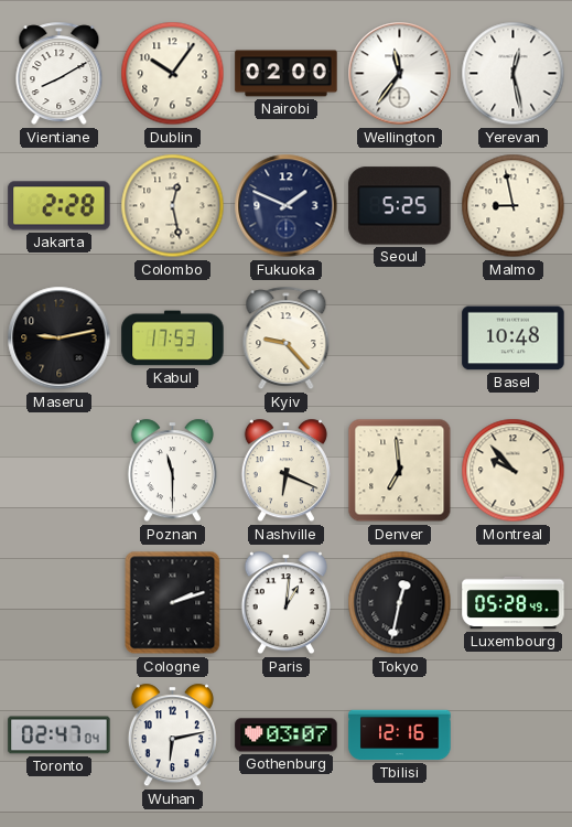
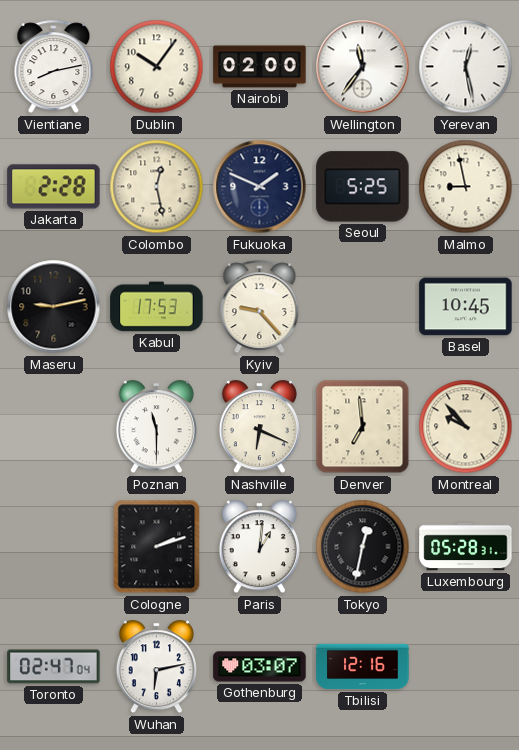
Vientiane: 8:10 -> 8:13
Basel: 10:48 -> 10:45
Luxembourg: 05:28:49 -> 05:28:31
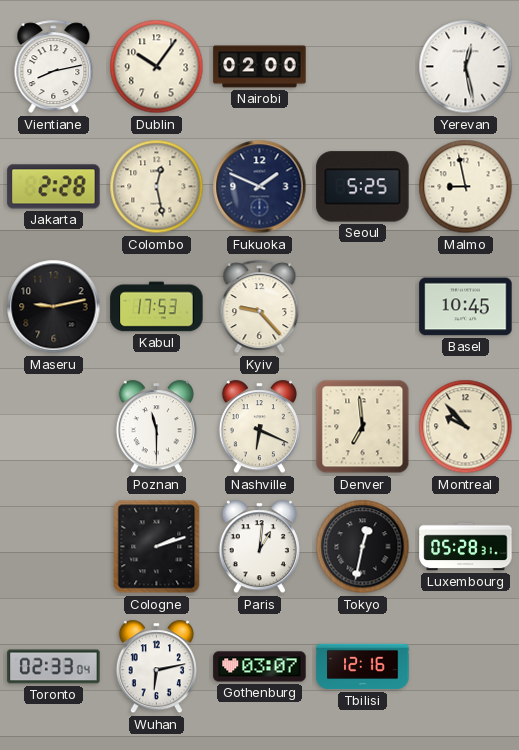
Wellington: 11:36 -> none
Toronto: 02:47 -> 02:33
